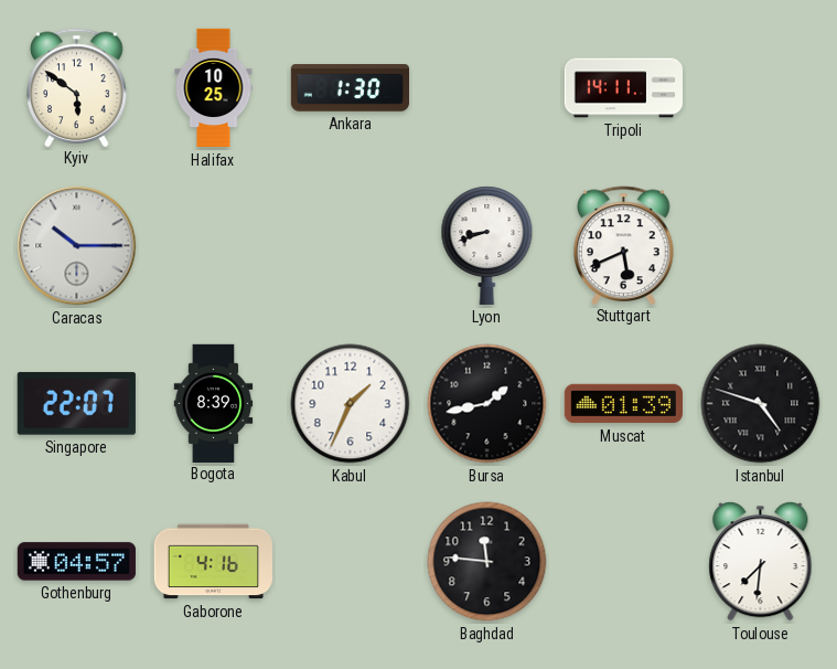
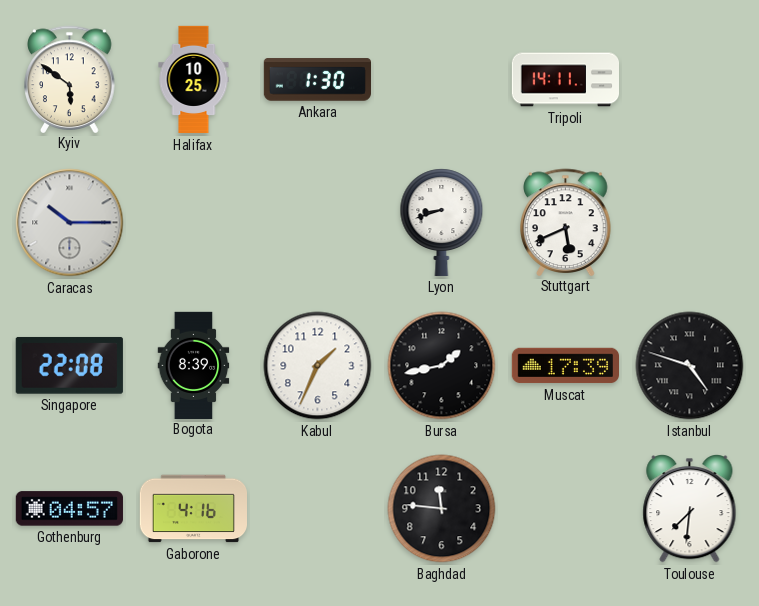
Singapore: 22:07 -> 22:08
Muscat: 01:39 -> 17:39
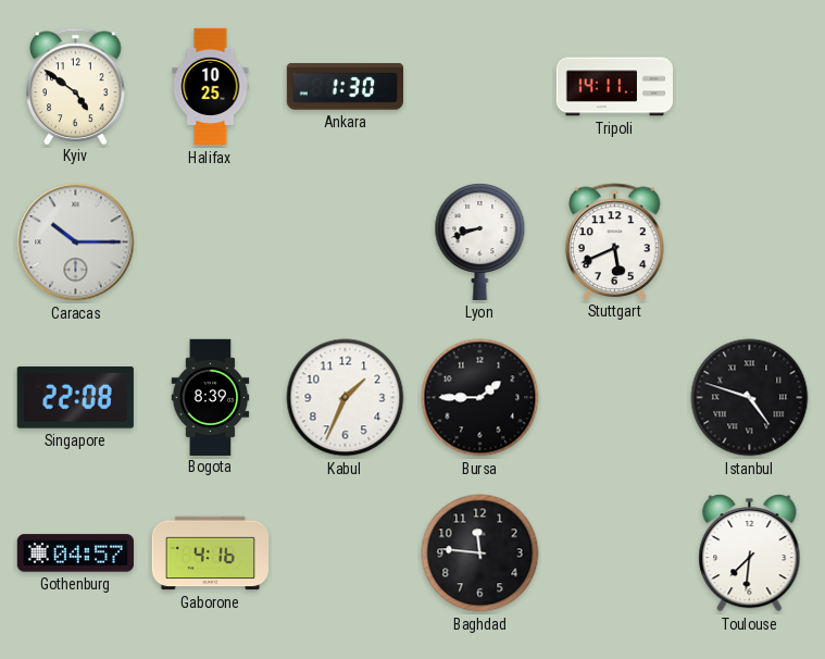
Kyiv: 5:51 -> 4:51
Bursa: 1:43 -> 1:45
Muscat: 17:39 -> none
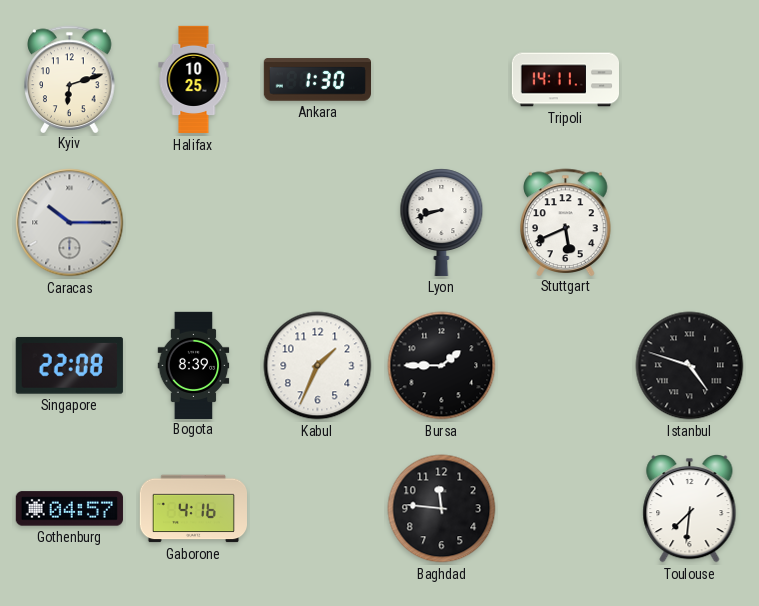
Kyiv: 4:51 -> 6:12
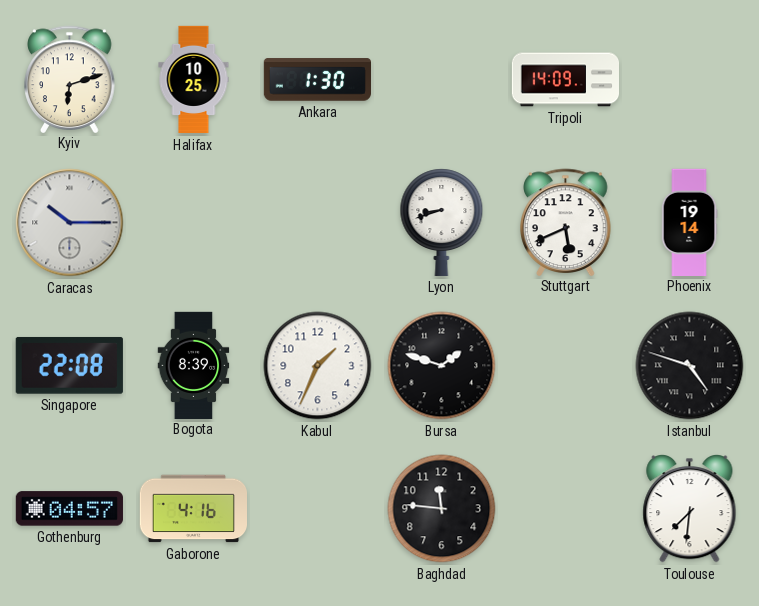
Tripoli: 14:11 -> 14:09
Phoenix: none -> 19:14
Bursa: 1:45 -> 1:48
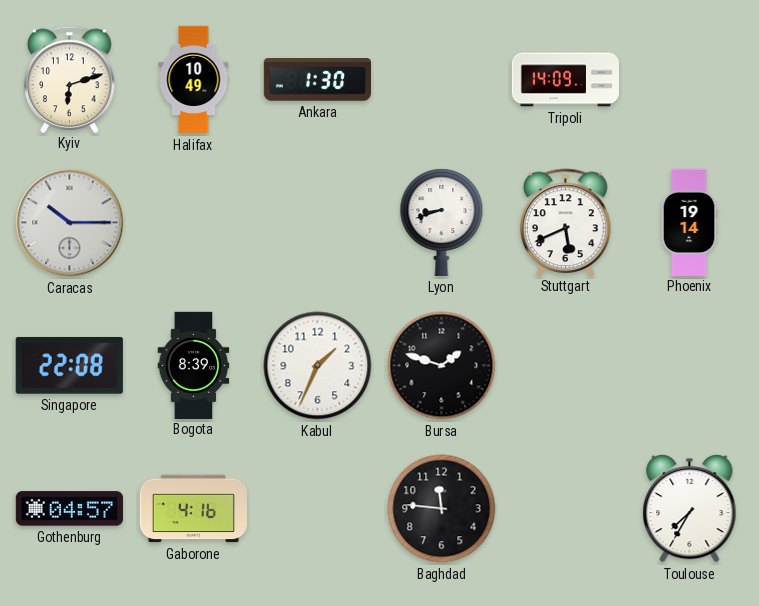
Halifax: 10:25 -> 10:49
Istanbul: 4:48 -> none
Toulouse: 7:31 -> 7:35
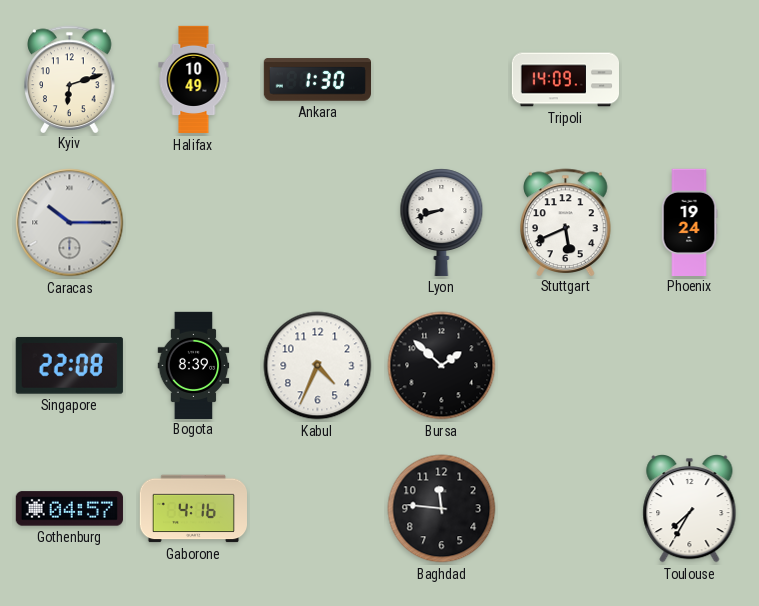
Phoenix: 19:14 -> 19:24
Kabul: 1:34 -> 4:34
Bursa: 1:48 -> 1:52
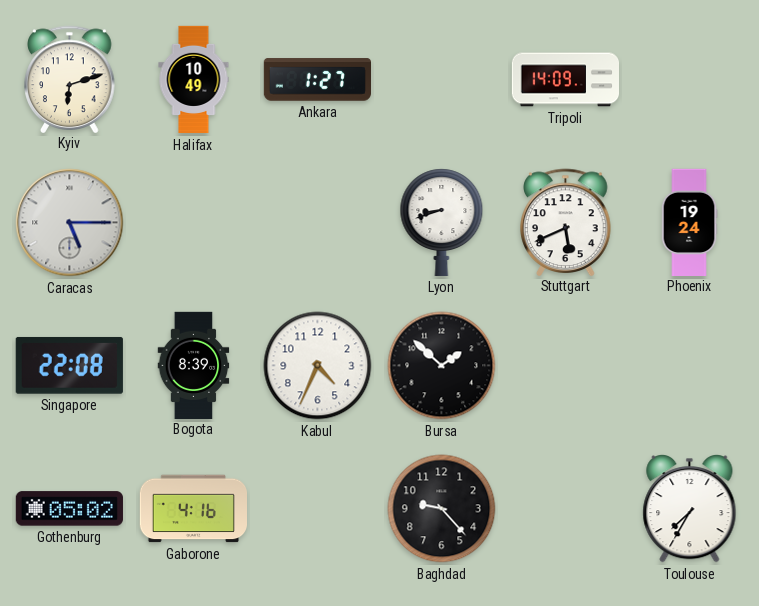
Ankara: 1:30 -> 1:27
Caracas: 10:15 -> 5:15
Gothenburg: 04:57 -> 05:02
Baghdad: 11:46 -> 9:23
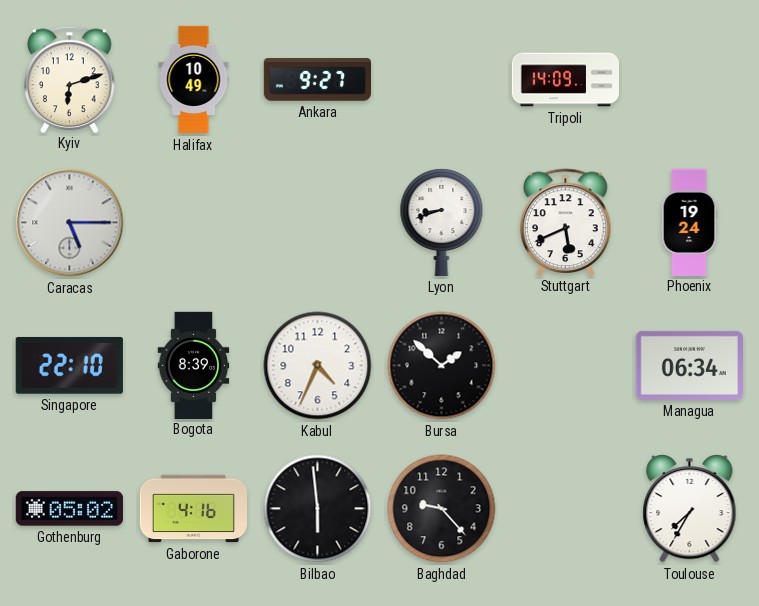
Ankara: 1:27 -> 9:27
Singapore: 22:08 -> 22:10
Managua: none -> 06:34
Bilbao: none -> 5:59
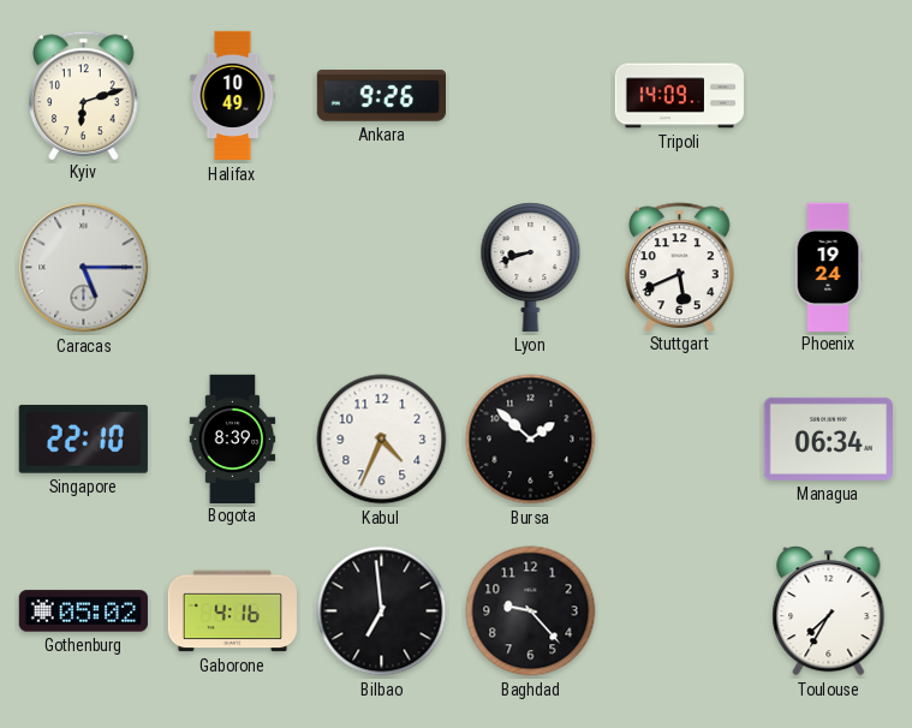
Ankara: 9:27 -> 9:26
Bilbao: 5:59 -> 6:59
